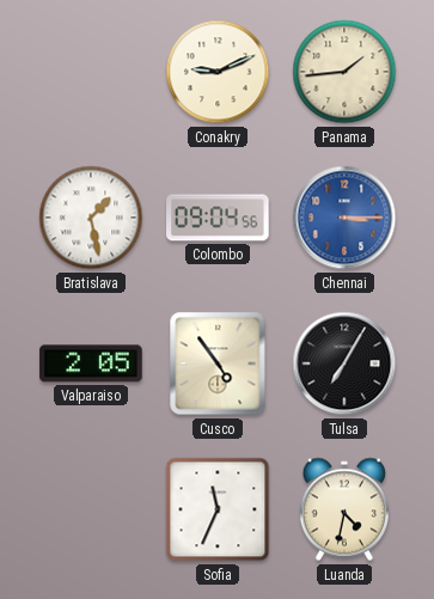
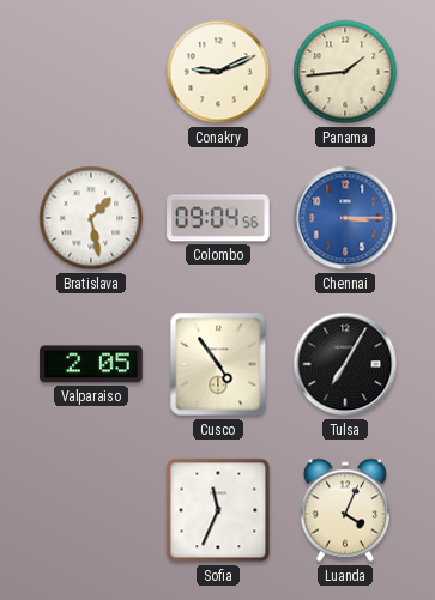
Luanda: 4:32 -> 4:04
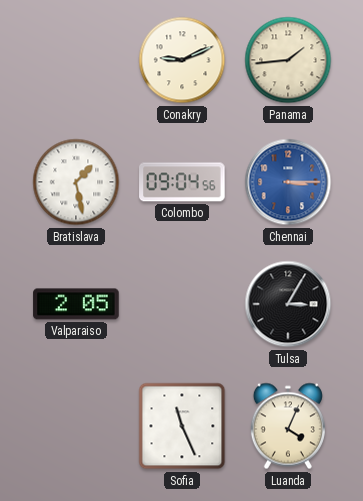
Cusco: 4:54 -> none
Tulsa: 7:05 -> 3:05
Sofia: 11:34 -> 11:26
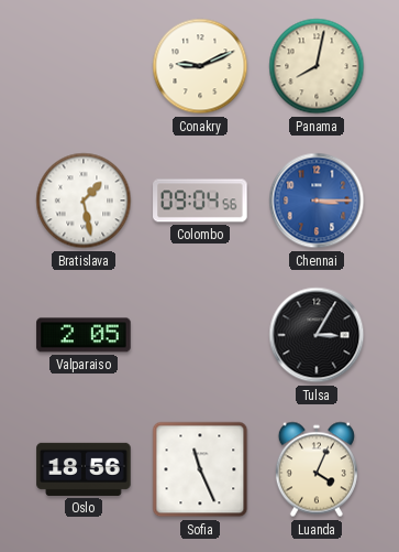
Panama: 1:44 -> 8:02
Oslo: none -> 18:56
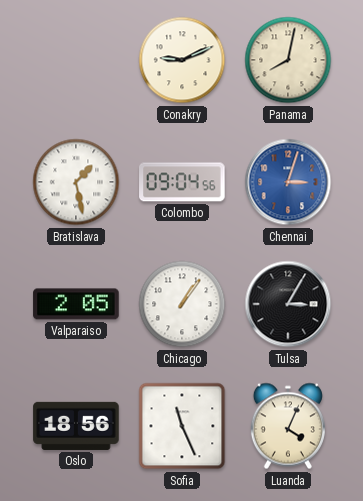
Chennai: 3:15 -> 3:03
Chicago: none -> 1:06
